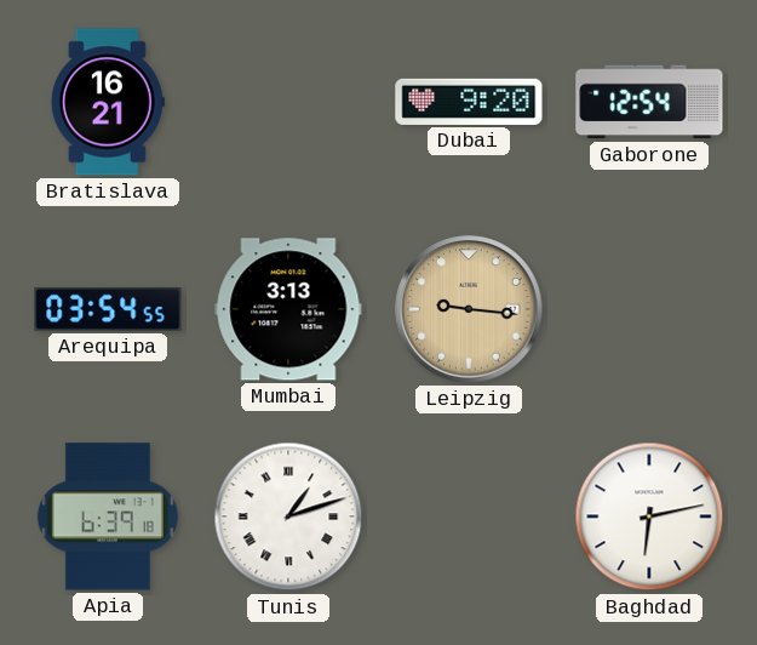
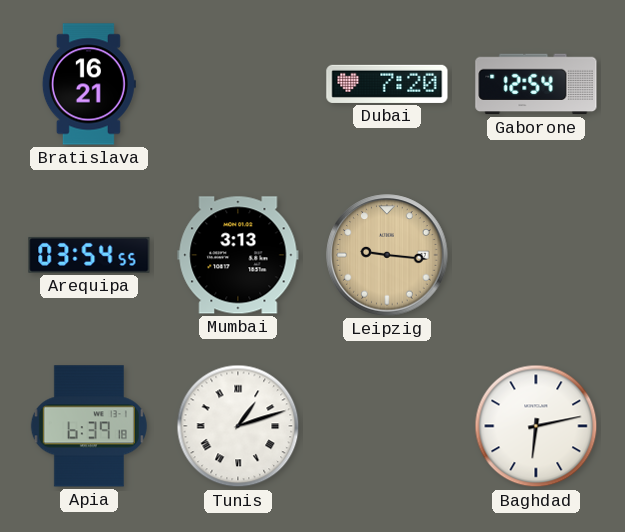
Dubai: 9:20 -> 7:20
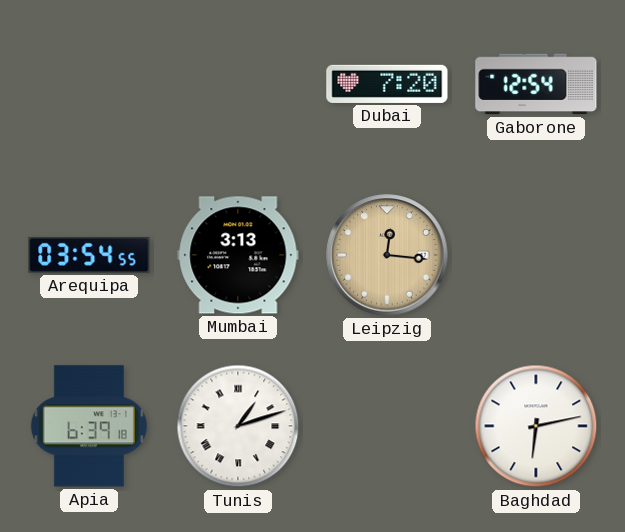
Bratislava: 16:21 -> none
Leipzig: 9:16 -> 12:16
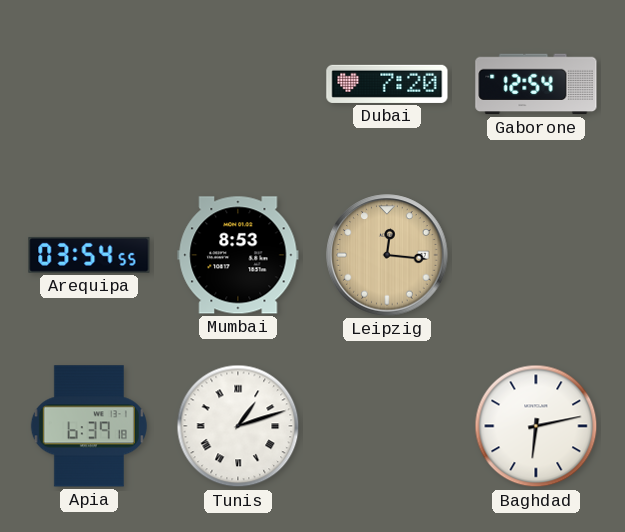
Mumbai: 3:13 -> 8:53
